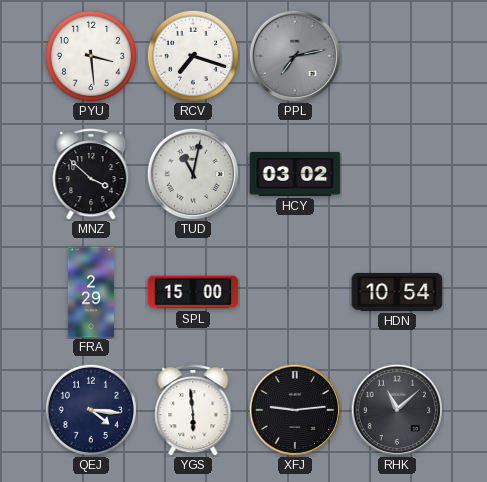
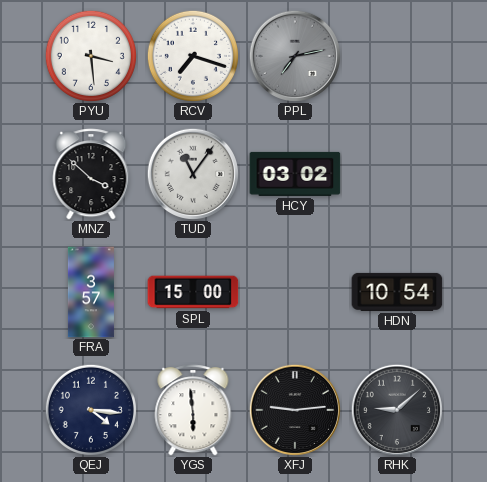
TUD: 11:02 -> 11:06
FRA: 2:29 -> 3:57
RHK: 11:08 -> 9:08
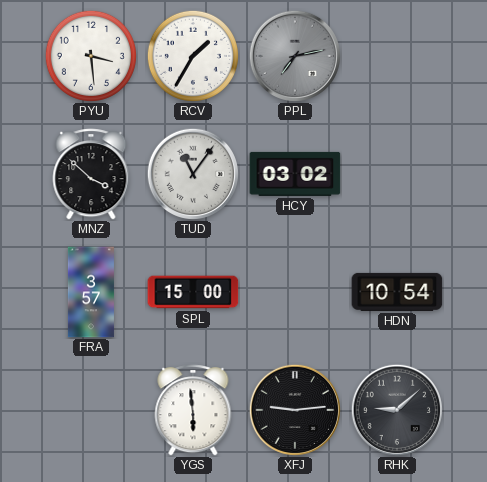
RCV: 7:18 -> 1:35
QEJ: 4:16 -> none
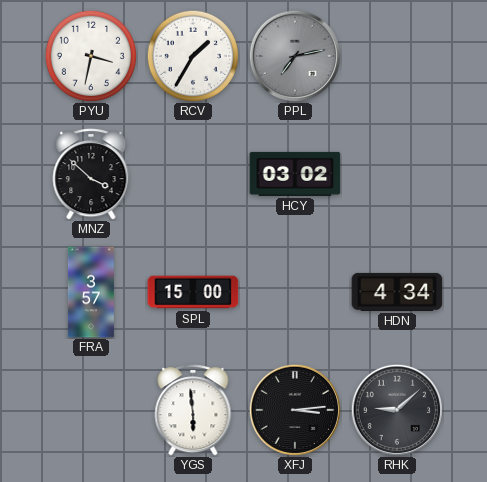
PYU: 3:29 -> 3:32
TUD: 11:06 -> none
HDN: 10:54 -> 4:34
XFJ: 9:14 -> 3:14
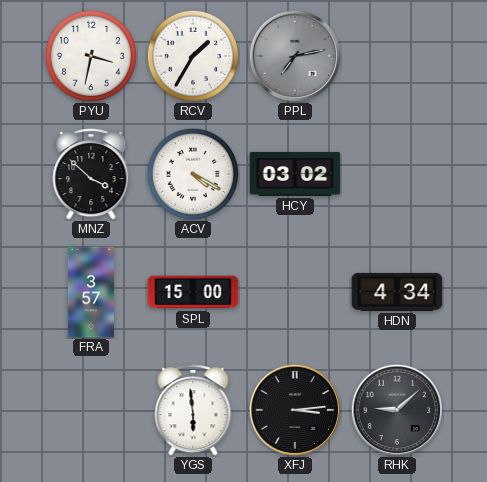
ACV: none -> 4:20
